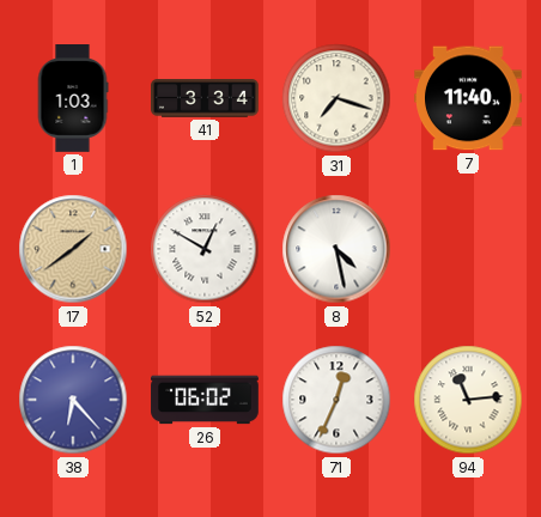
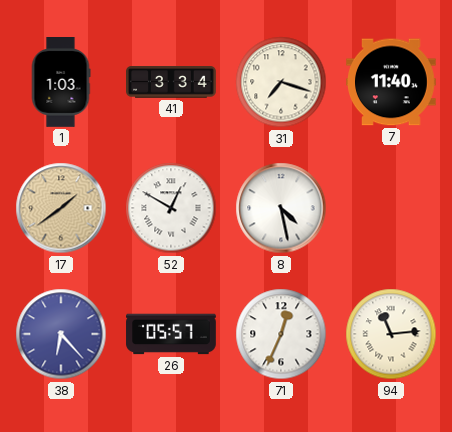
26: 06:02 -> 05:57
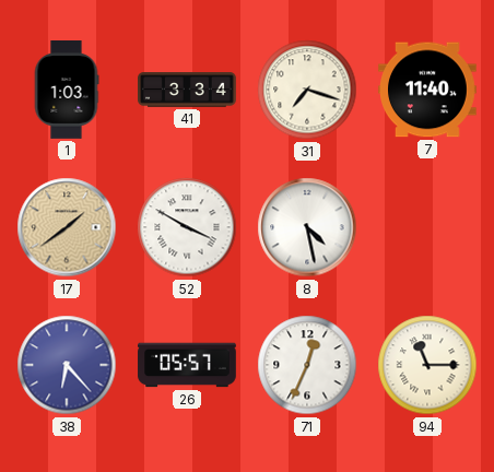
52: 12:50 -> 3:50
94: 11:14 -> 11:15
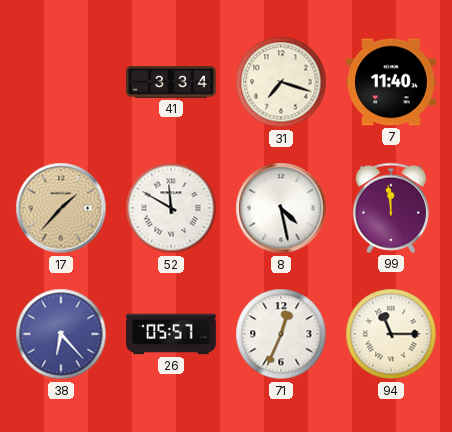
1: 1:03 -> none
17: 1:39 -> 1:37
52: 3:50 -> 11:50
99: none -> 11:59
